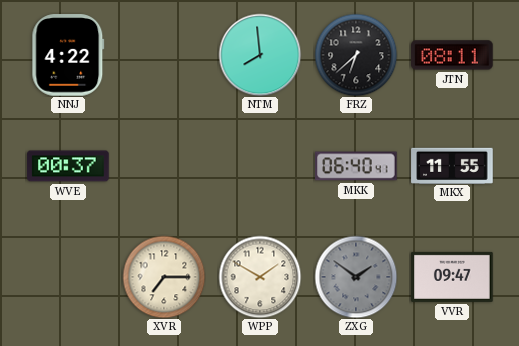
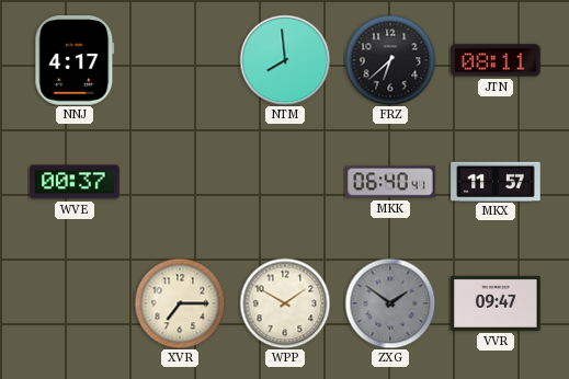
NNJ: 4:22 -> 4:17
MKX: 11:55 -> 11:57
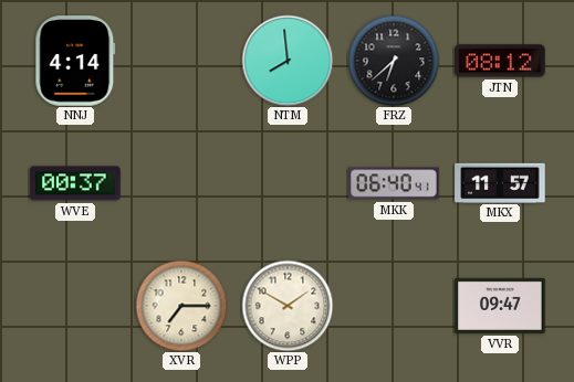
NNJ: 4:17 -> 4:14
JTN: 08:11 -> 08:12
ZXG: 1:51 -> none
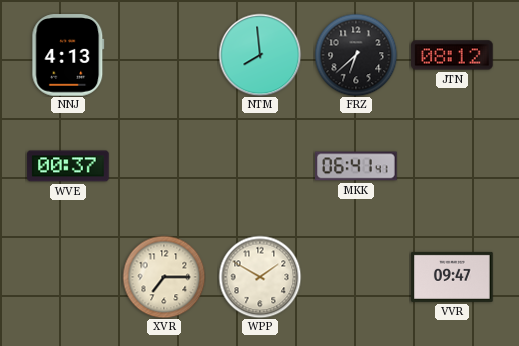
NNJ: 4:14 -> 4:13
MKK: 06:40 -> 06:41
MKX: 11:57 -> none
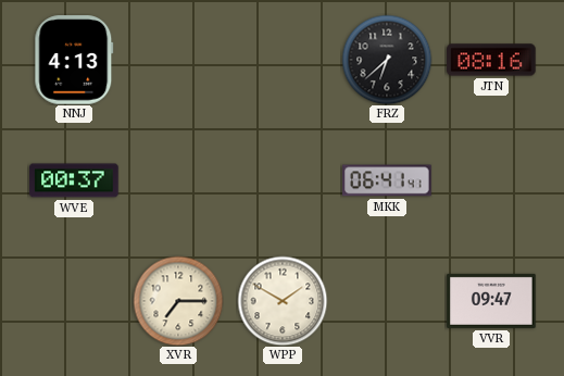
NTM: 7:59 -> none
JTN: 08:12 -> 08:16
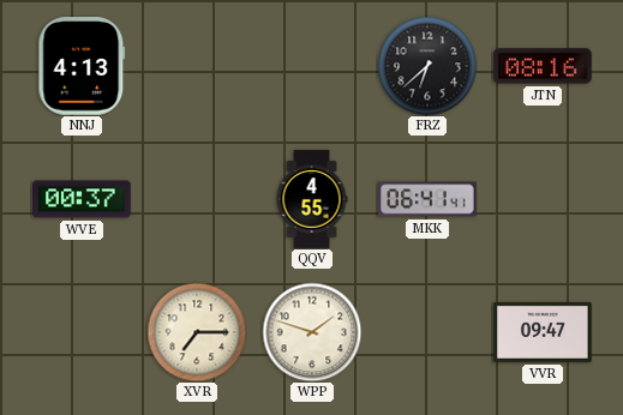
QQV: none -> 4:55
WPP: 1:50 -> 1:48
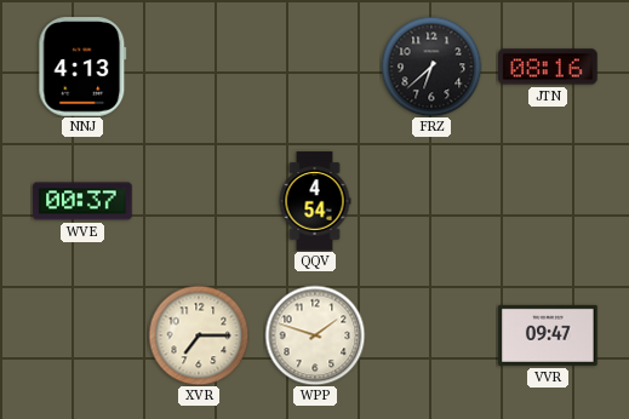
QQV: 4:55 -> 4:54
MKK: 06:41 -> none
